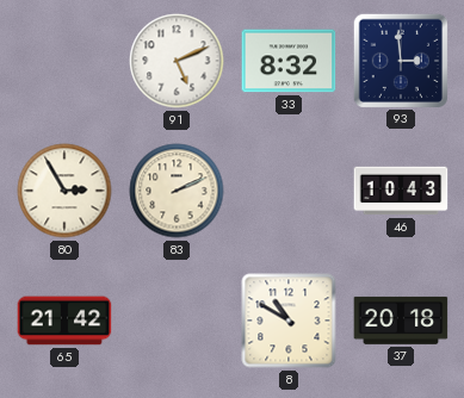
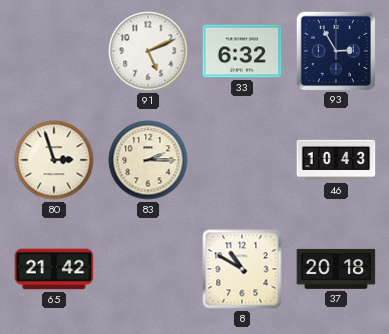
33: 8:32 -> 6:32
93: 2:59 -> 2:55
80: 2:55 -> 2:57
83: 2:11 -> 2:15
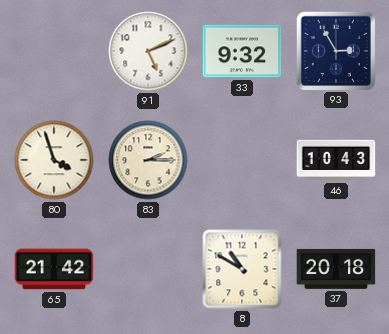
33: 6:32 -> 9:32
80: 2:57 -> 3:57
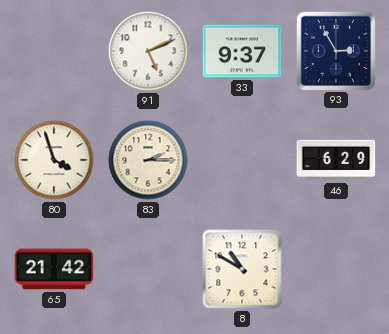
33: 9:32 -> 9:37
46: 10:43 -> 6:29
37: 20:18 -> none
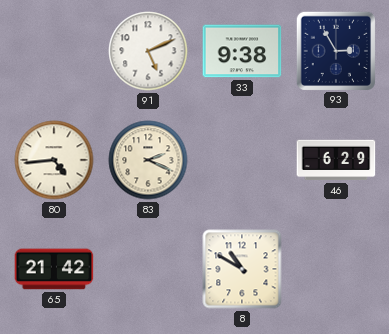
33: 9:37 -> 9:38
80: 3:57 -> 4:44
83: 2:15 -> 2:19
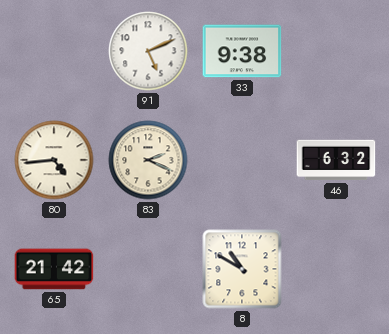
93: 2:55 -> none
46: 6:29 -> 6:32
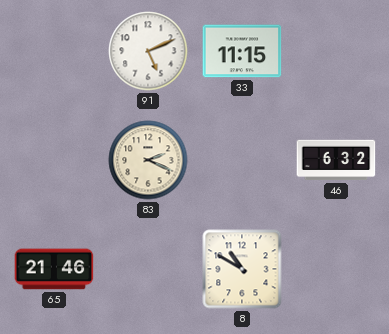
33: 9:38 -> 11:15
80: 4:44 -> none
65: 21:42 -> 21:46
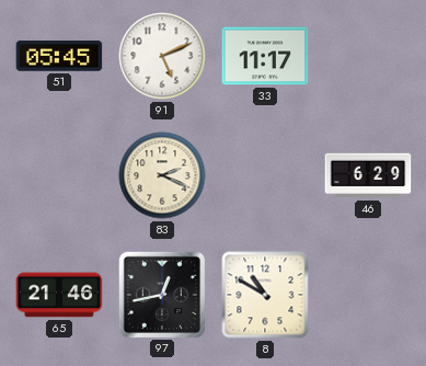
51: none -> 05:45
33: 11:15 -> 11:17
46: 6:32 -> 6:29
97: none -> 12:43
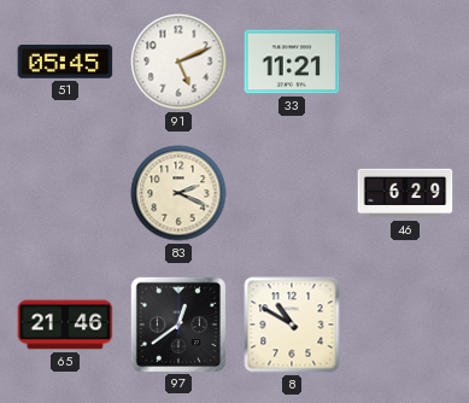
33: 11:17 -> 11:21
97: 12:43 -> 12:39
